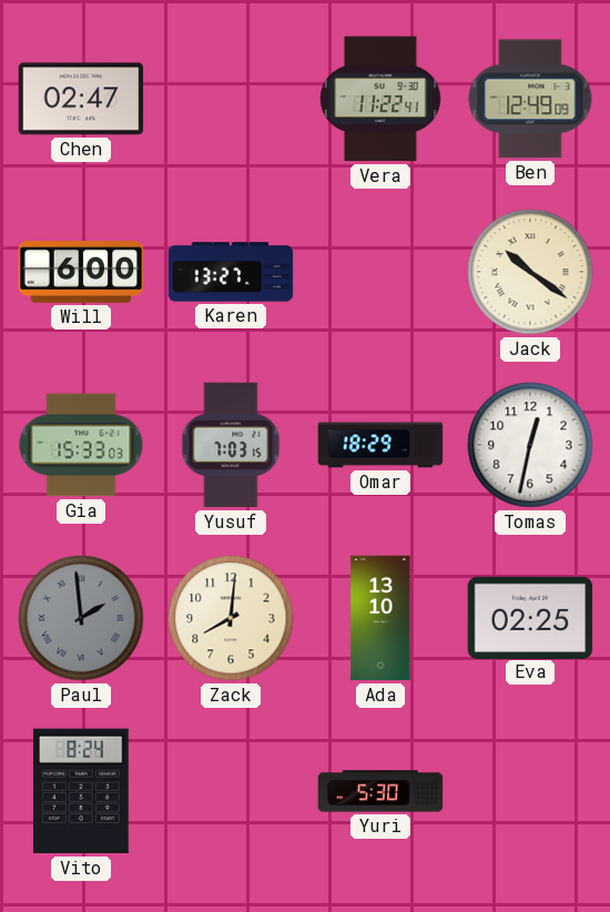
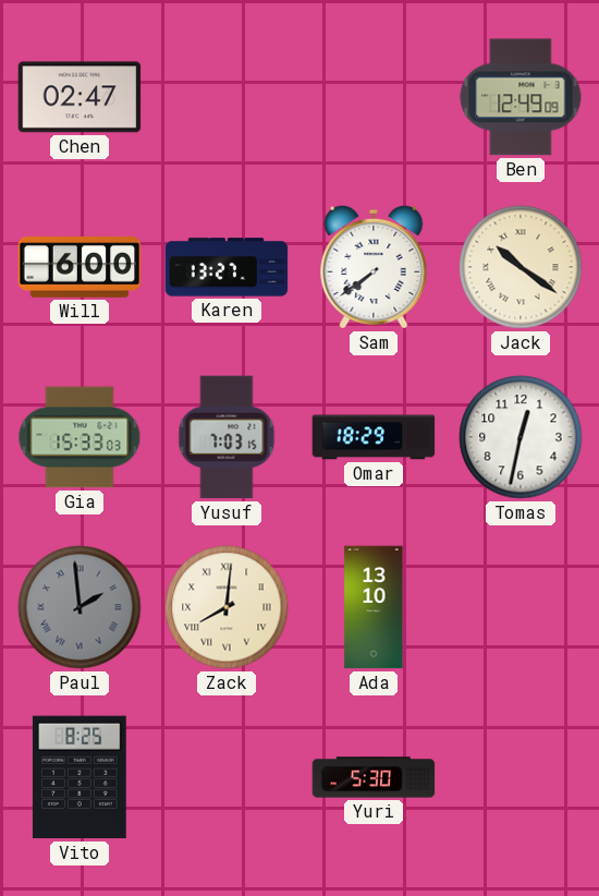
Vera: 11:22 -> none
Sam: none -> 7:39
Zack numerals: Arabic -> Roman
Eva: 02:25 -> none
Vito: 8:24 -> 8:25
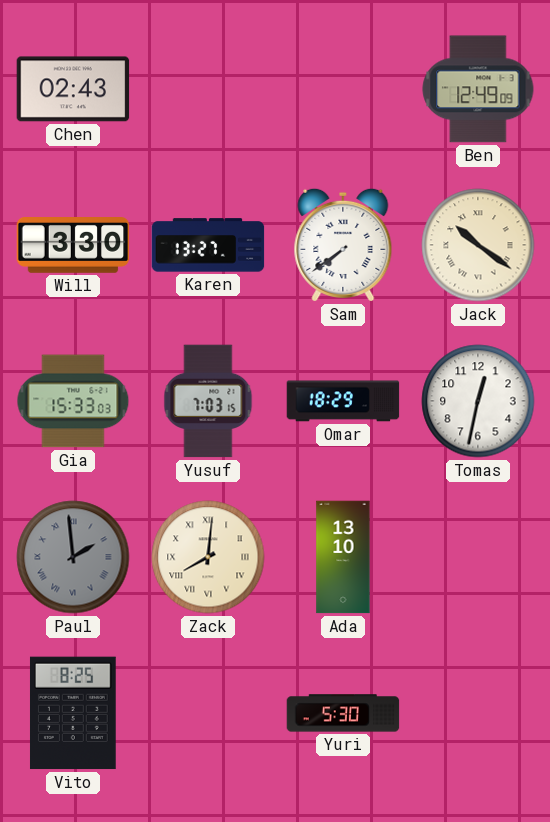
Chen: 02:47 -> 02:43
Will: 6:00 -> 3:30
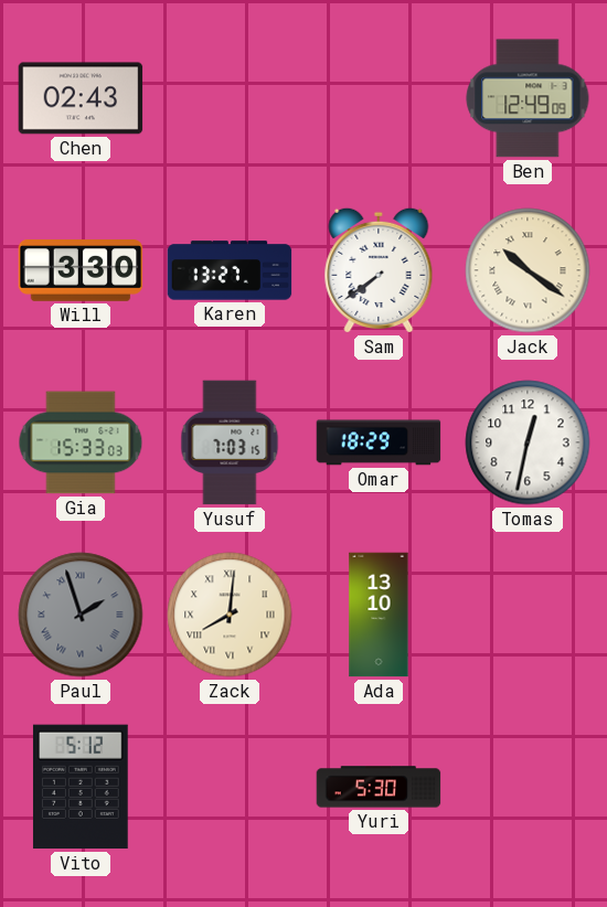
Paul: 1:59 -> 1:57
Vito: 8:25 -> 5:12
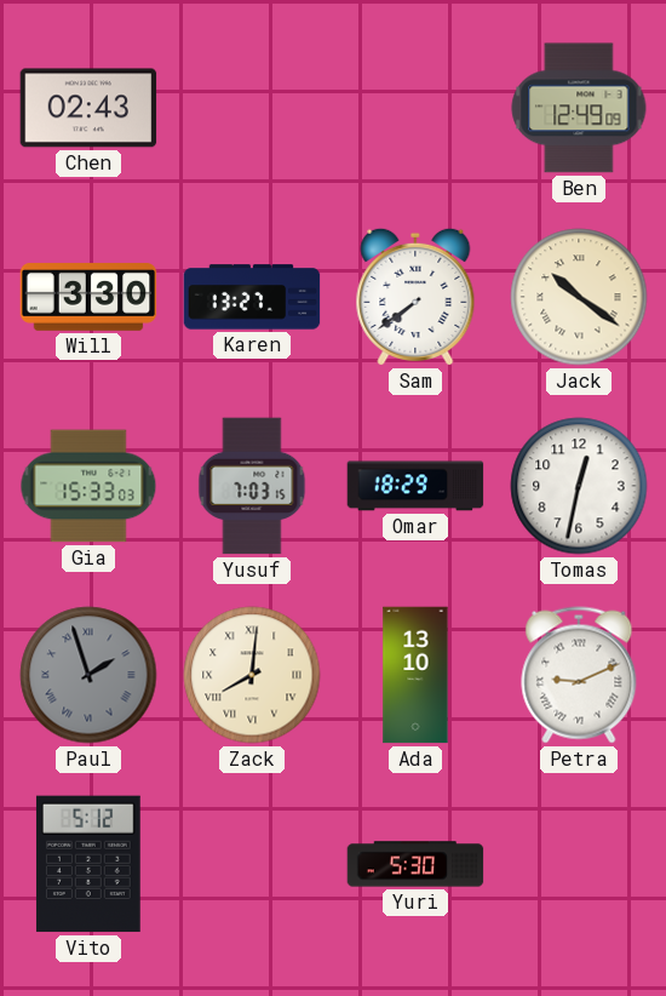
Petra: none -> 9:11
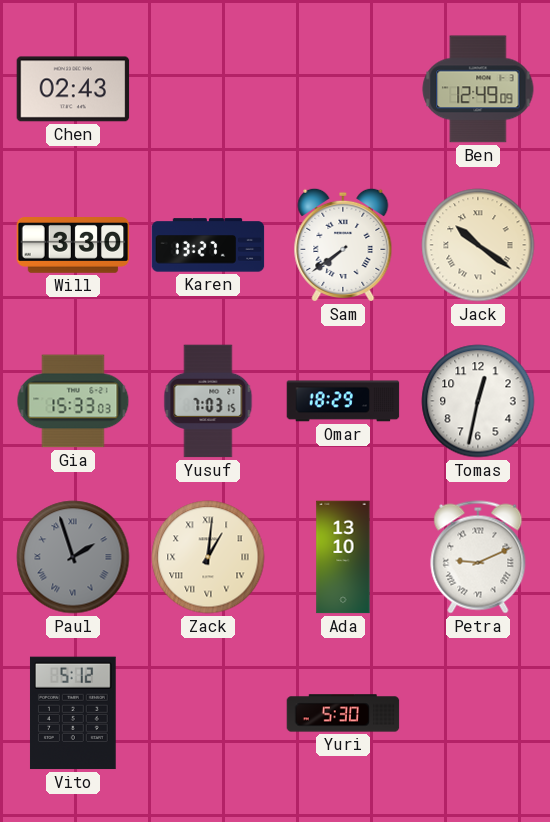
Zack: 8:01 -> 1:01
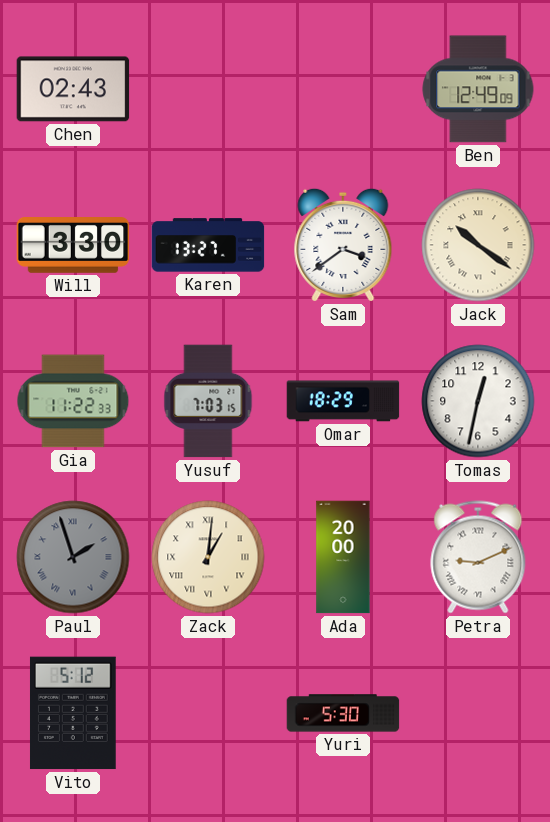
Sam: 7:39 -> 3:39
Gia: 15:33 -> 11:22
Ada: 13:10 -> 20:00
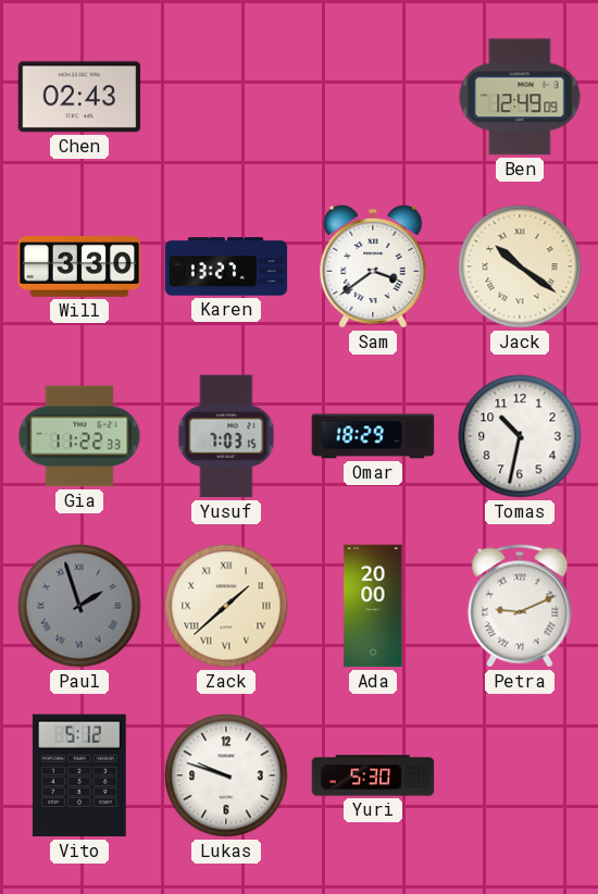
Tomas: 12:32 -> 10:32
Zack: 1:01 -> 1:38
Lukas: none -> 9:48
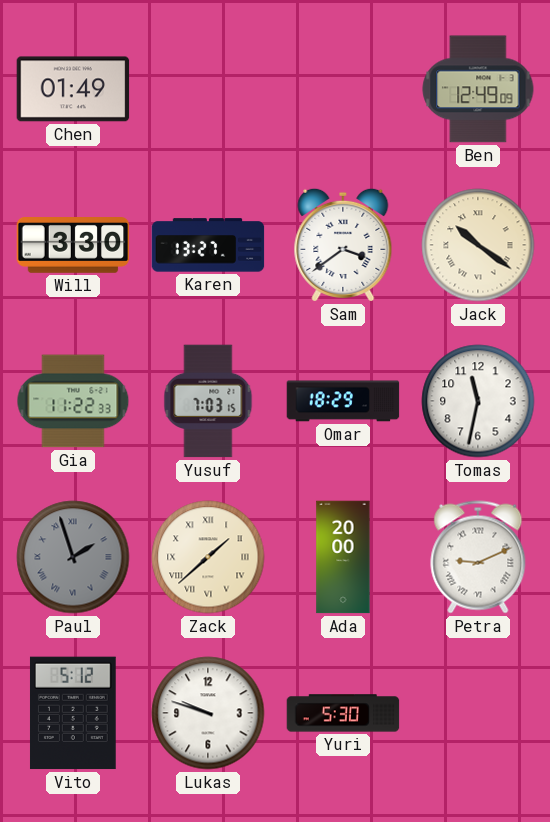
Chen: 02:43 -> 01:49
Tomas: 10:32 -> 11:32
